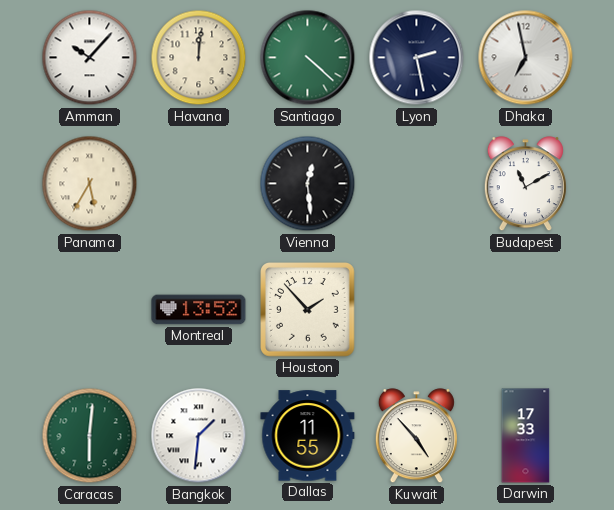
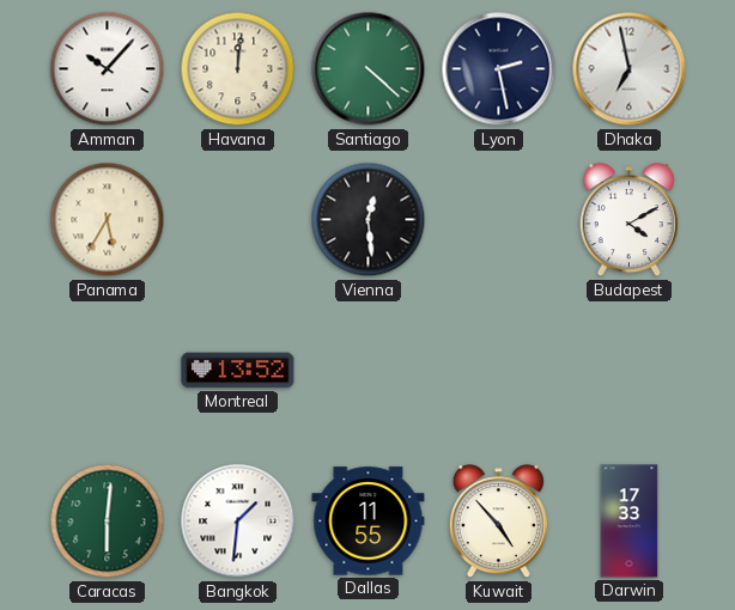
Budapest: 11:10 -> 4:10
Houston: 1:53 -> none
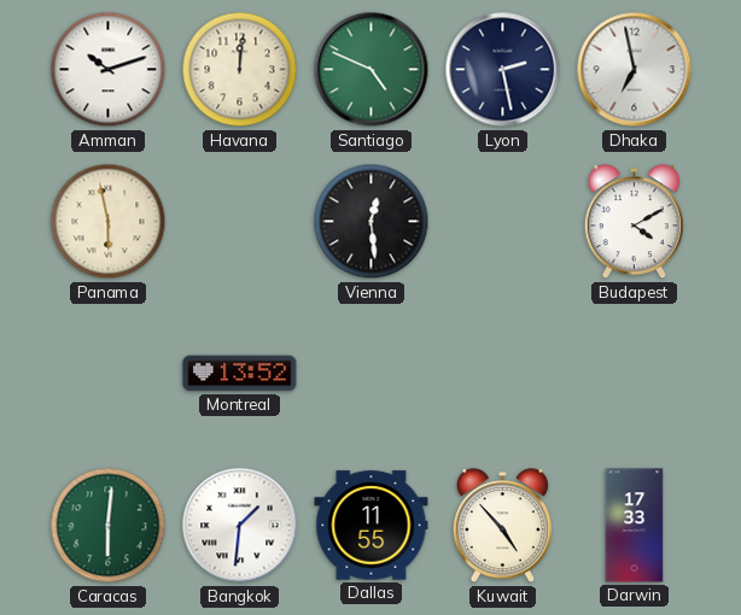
Amman: 10:07 -> 10:12
Santiago: 4:22 -> 4:49
Panama: 5:35 -> 5:58
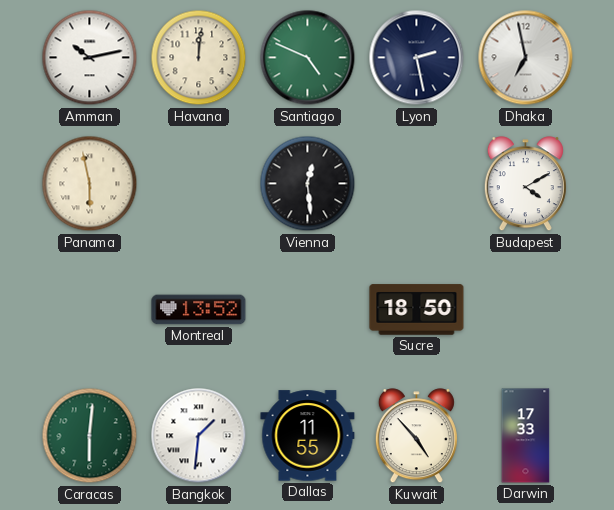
Amman: 10:12 -> 10:13
Sucre: none -> 18:50
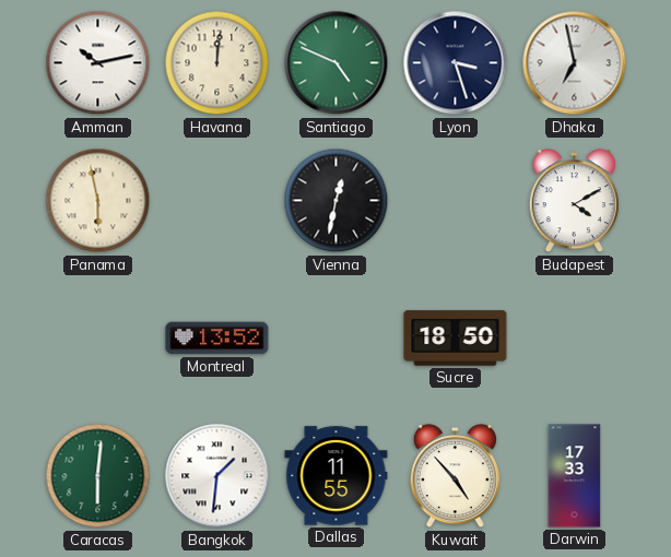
Lyon: 2:28 -> 3:27
Vienna: 12:29 -> 12:32
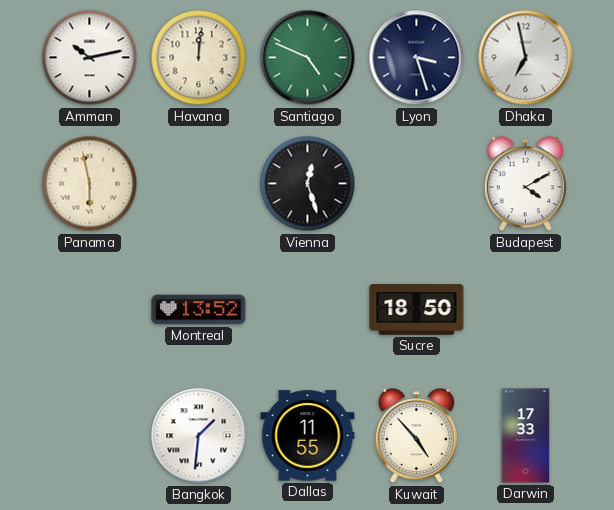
Vienna: 12:32 -> 12:27
Caracas: 6:01 -> none
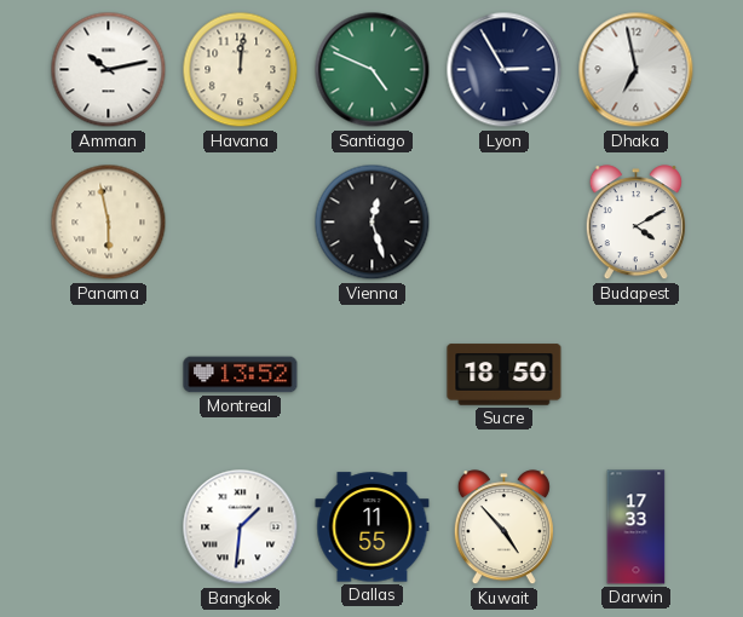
Lyon: 3:27 -> 2:55
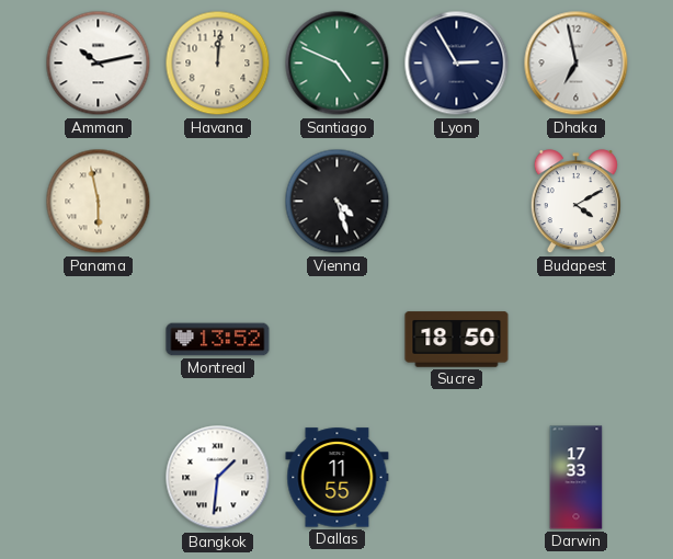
Vienna: 12:27 -> 4:27
Kuwait: 4:53 -> none
